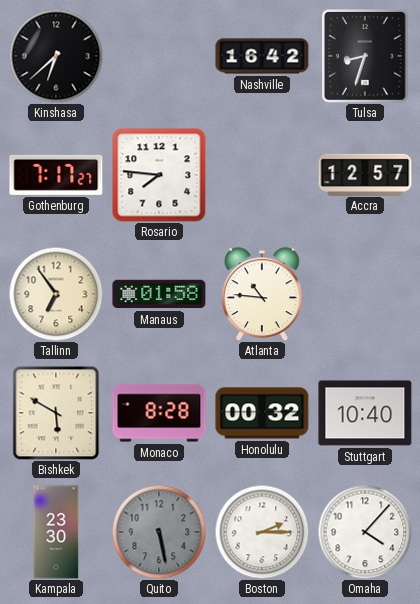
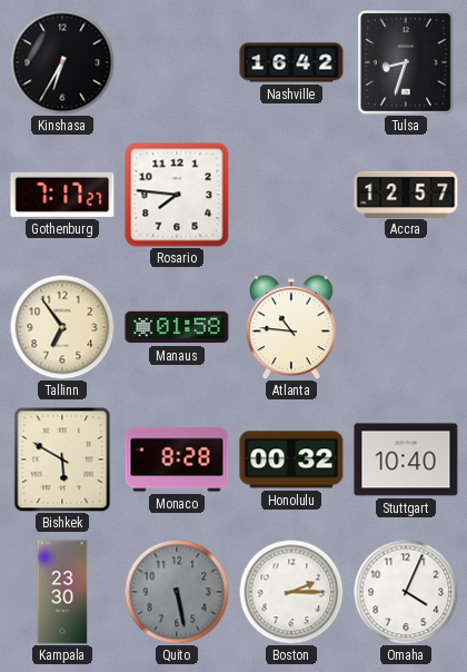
Kinshasa: 6:38 -> 6:35
Omaha: 4:07 -> 4:04
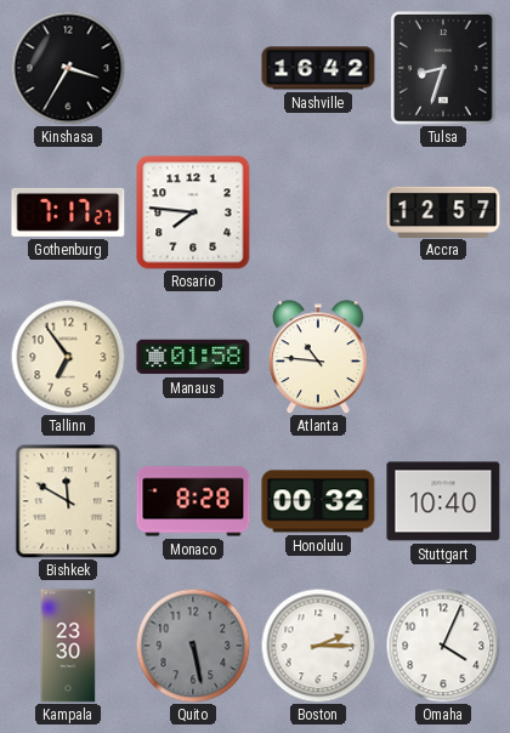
Kinshasa: 6:35 -> 3:35
Bishkek: 5:50 -> 11:50
